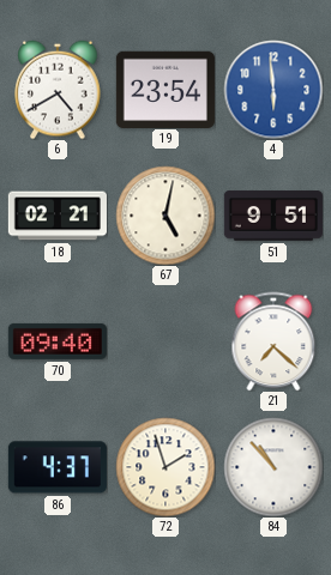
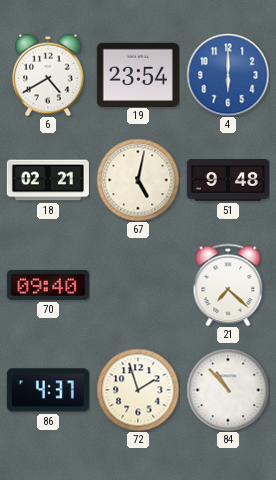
4: 5:59 -> 6:00
51: 9:51 -> 9:48
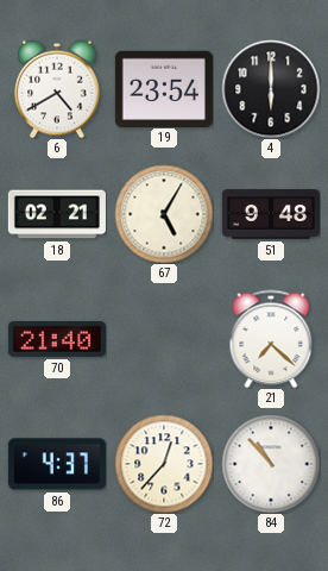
4 dial: blue -> black
67: 5:02 -> 5:05
70: 09:40 -> 21:40
72: 1:57 -> 12:37
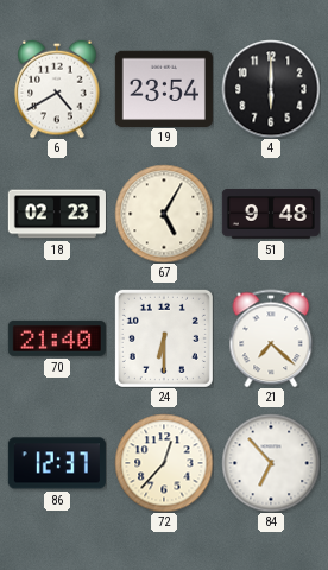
18: 02:21 -> 02:23
24: none -> 6:30
86: 4:37 -> 12:37
84: 10:53 -> 6:53
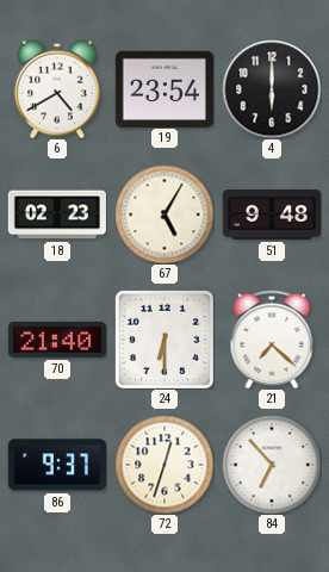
86: 12:37 -> 9:37
72: 12:37 -> 12:33
